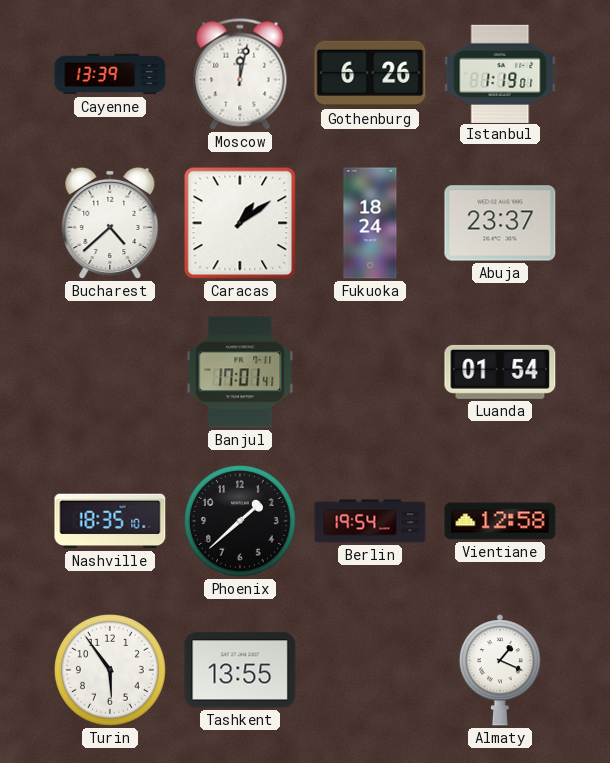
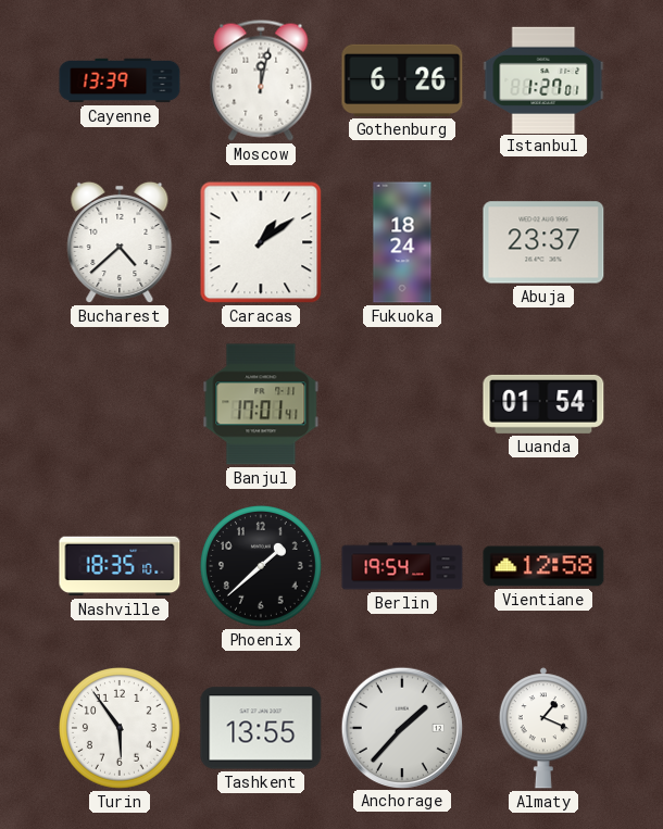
Istanbul: 1:19 -> 1:27
Anchorage: none -> 1:37
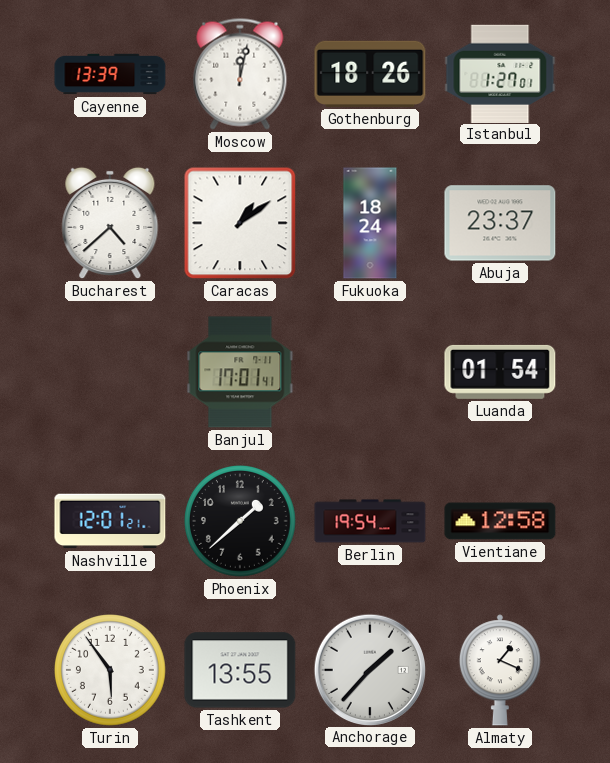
Gothenburg: 6:26 -> 18:26
Nashville: 18:35 -> 12:01
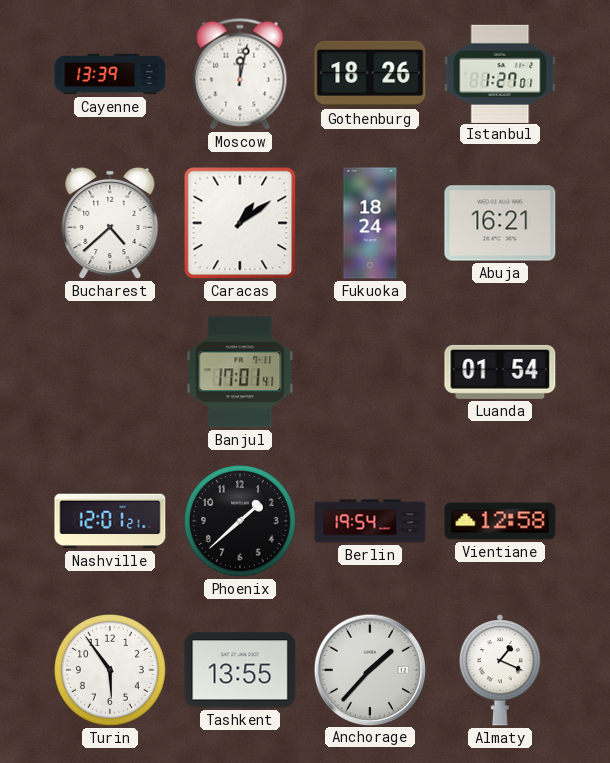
Abuja: 23:37 -> 16:21
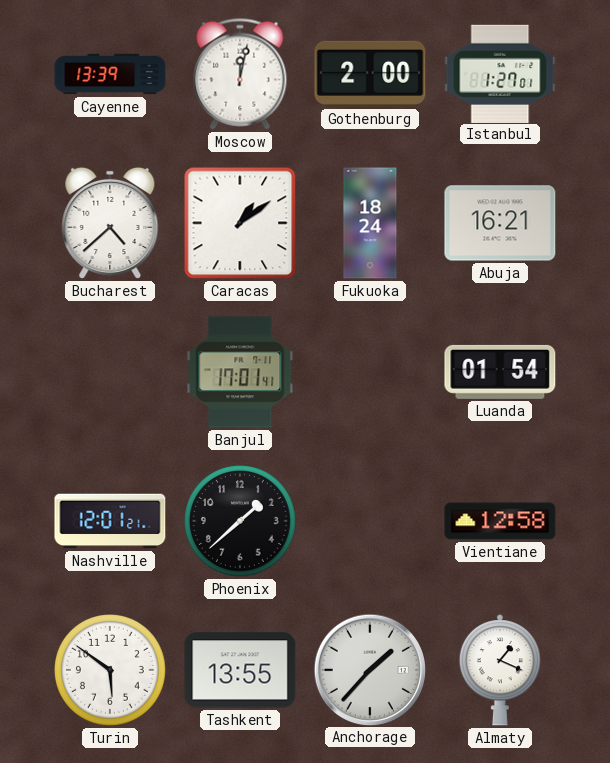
Gothenburg: 18:26 -> 2:00
Berlin: 19:54 -> none
Turin: 5:54 -> 5:51
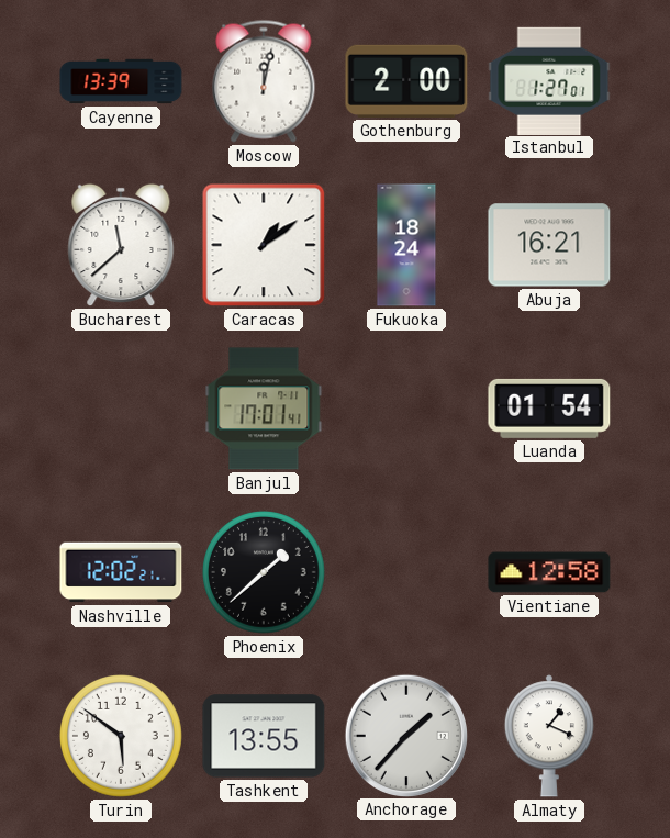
Bucharest: 4:38 -> 11:38
Nashville: 12:01 -> 12:02
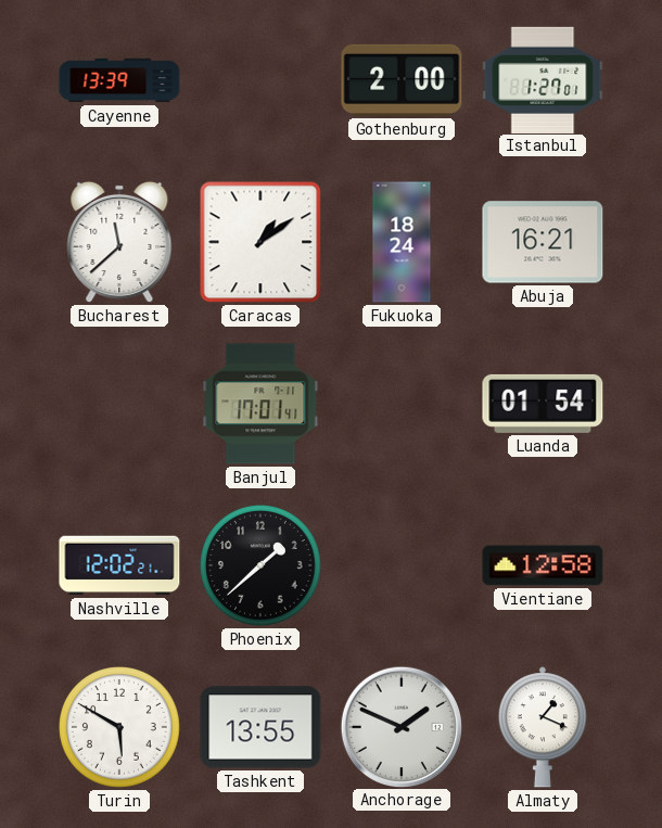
Moscow: 12:02 -> none
Turin: 5:51 -> 5:50
Anchorage: 1:37 -> 1:49
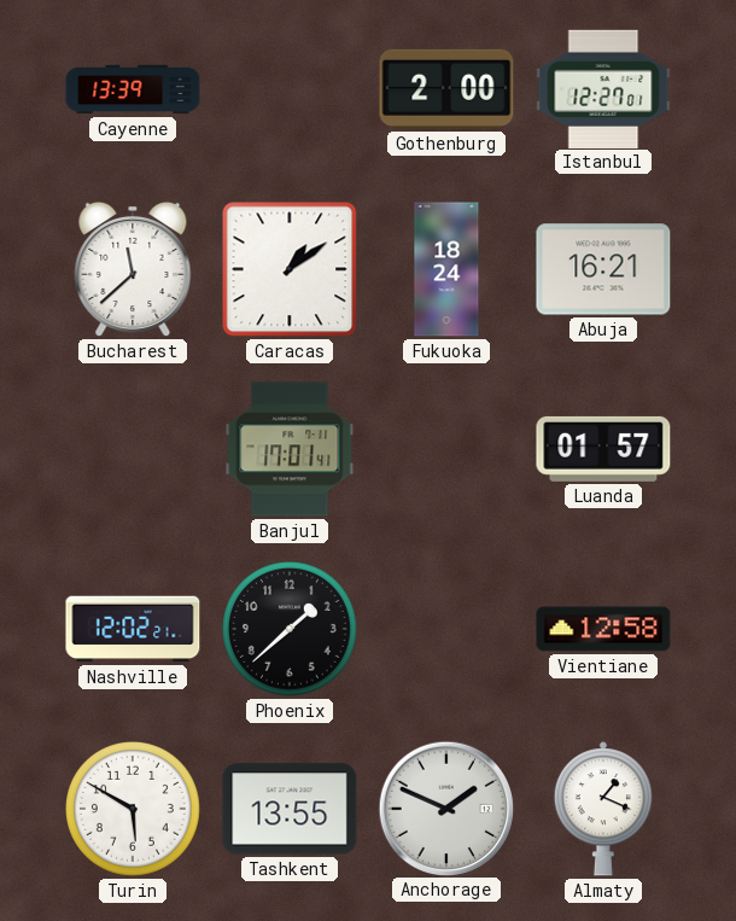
Istanbul: 1:27 -> 12:27
Luanda: 01:54 -> 01:57
